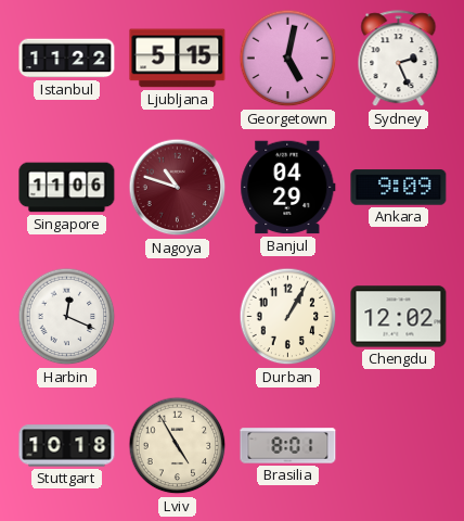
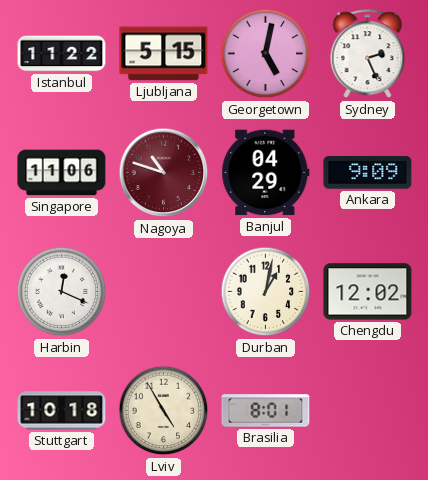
Durban: 1:05 -> 1:02
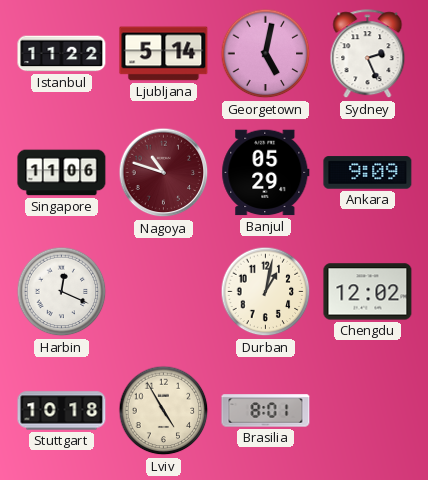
Ljubljana: 5:15 -> 5:14
Banjul: 04:29 -> 05:29
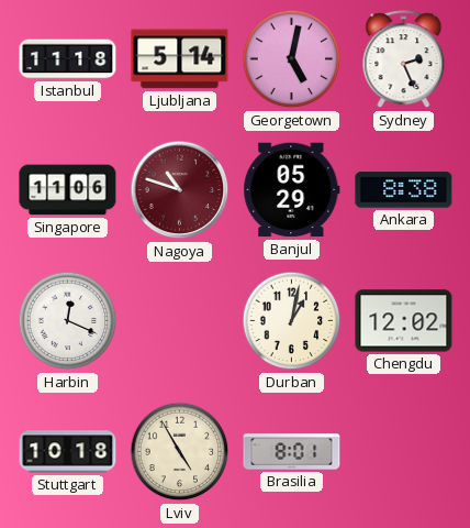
Istanbul: 11:22 -> 11:18
Ankara: 9:09 -> 8:38
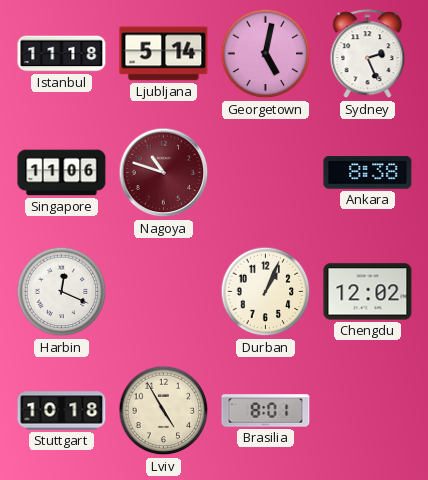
Banjul: 05:29 -> none
Durban: 1:02 -> 1:04
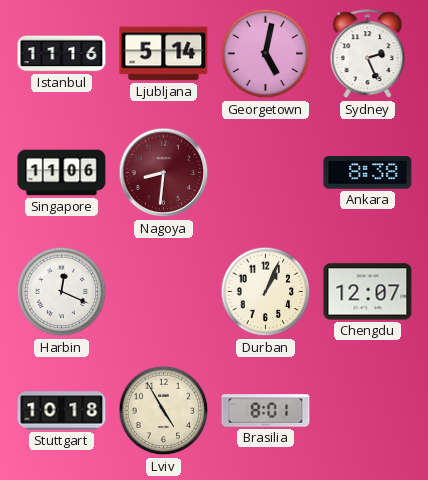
Istanbul: 11:18 -> 11:16
Nagoya: 10:48 -> 8:31
Chengdu: 12:02 -> 12:07
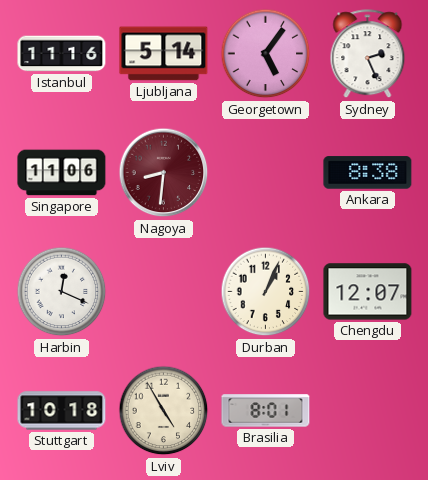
Georgetown: 5:02 -> 5:06
